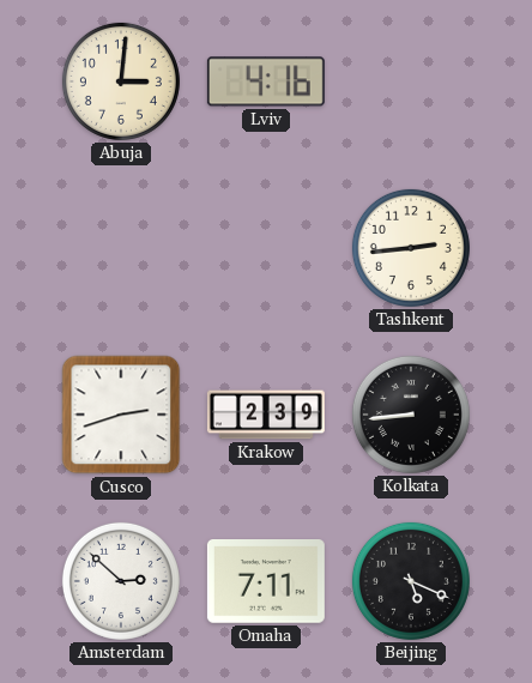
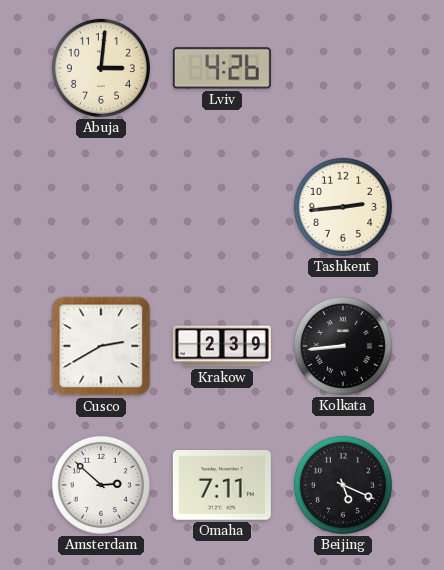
Lviv: 4:16 -> 4:26
Cusco: 2:42 -> 2:40
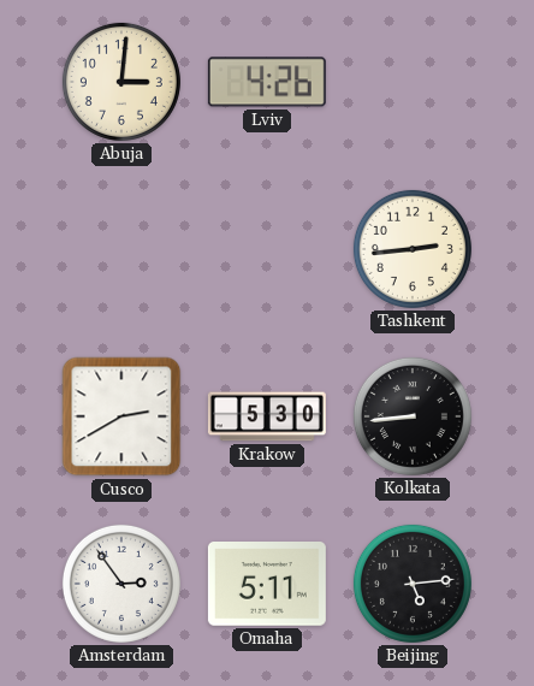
Krakow: 2:39 -> 5:30
Amsterdam: 2:52 -> 2:54
Omaha: 7:11 -> 5:11
Beijing: 5:19 -> 5:14
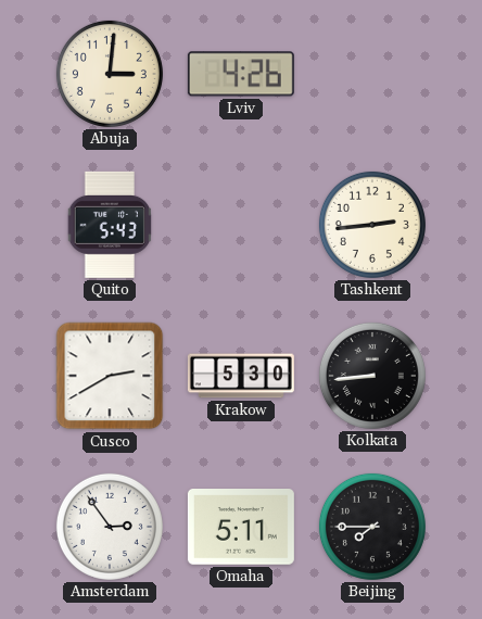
Quito: none -> 5:43
Beijing: 5:14 -> 7:45
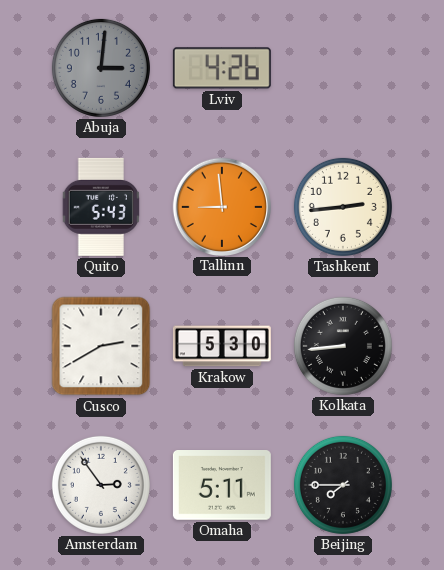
Abuja dial: cream -> grey
Tallinn: none -> 8:59
